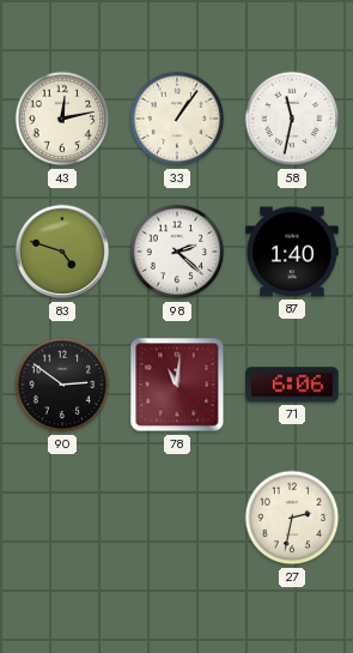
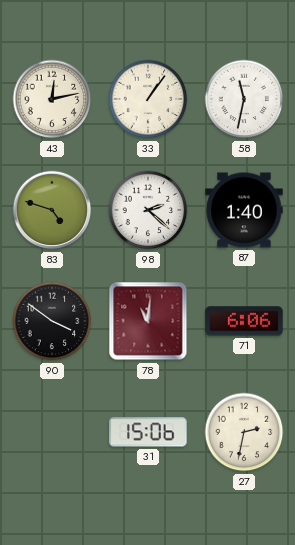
90: 2:51 -> 3:51
31: none -> 15:06
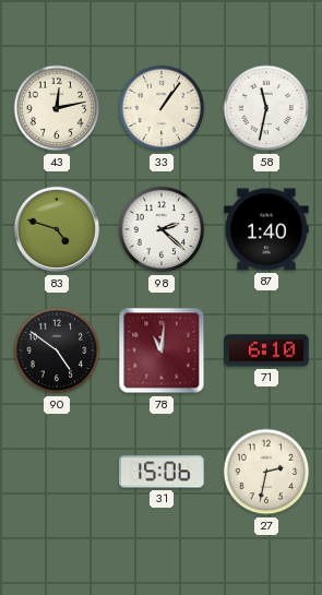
90: 3:51 -> 4:51
71: 6:06 -> 6:10
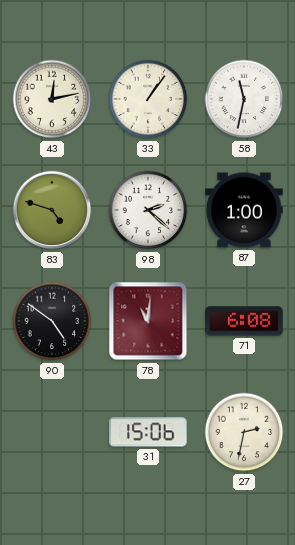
87: 1:40 -> 1:00
71: 6:10 -> 6:08
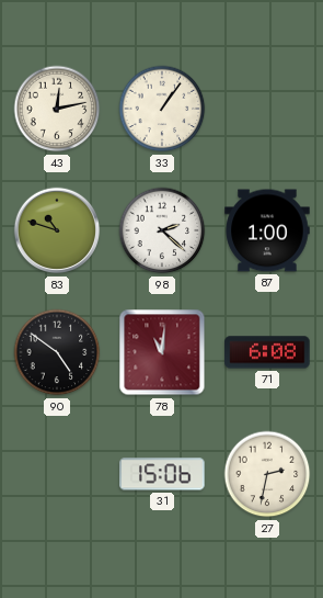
58: 11:32 -> none
83: 4:48 -> 10:48
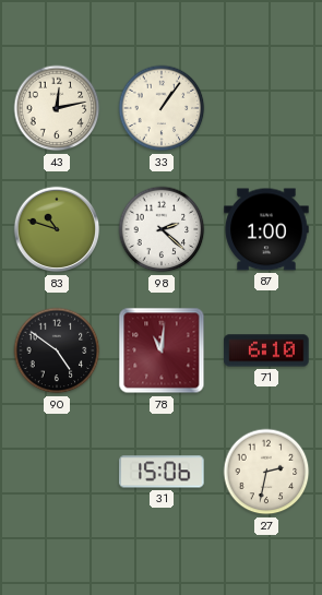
71: 6:08 -> 6:10
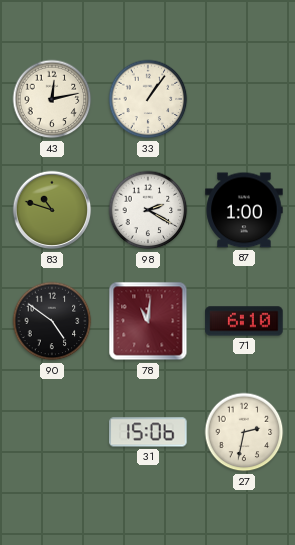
98: 2:22 -> 2:20
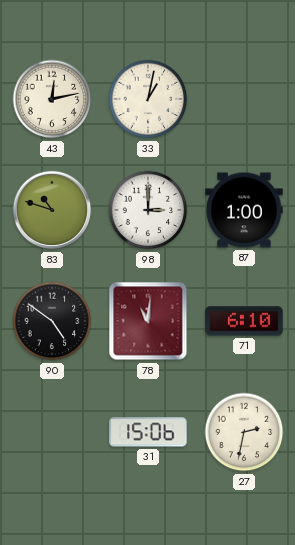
33: 1:06 -> 1:02
98: 2:20 -> 3:00
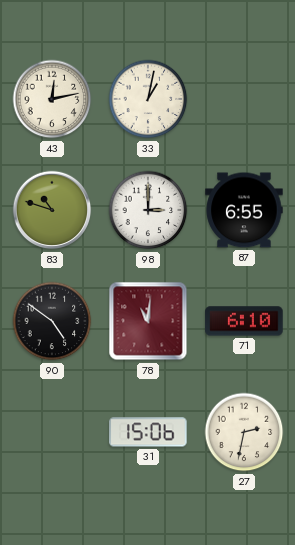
87: 1:00 -> 6:55
